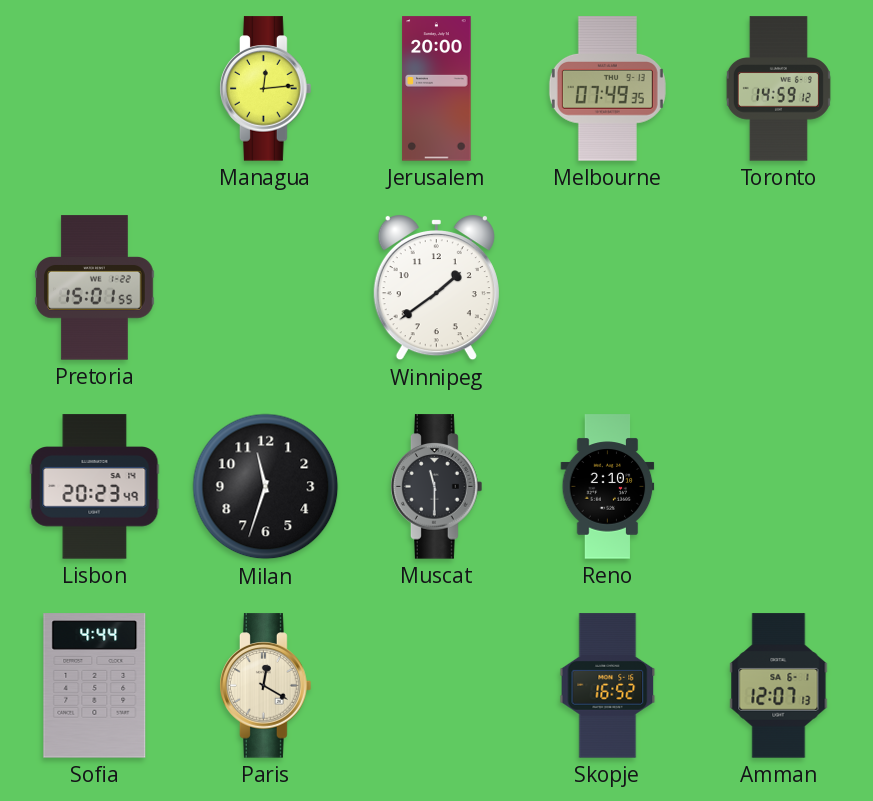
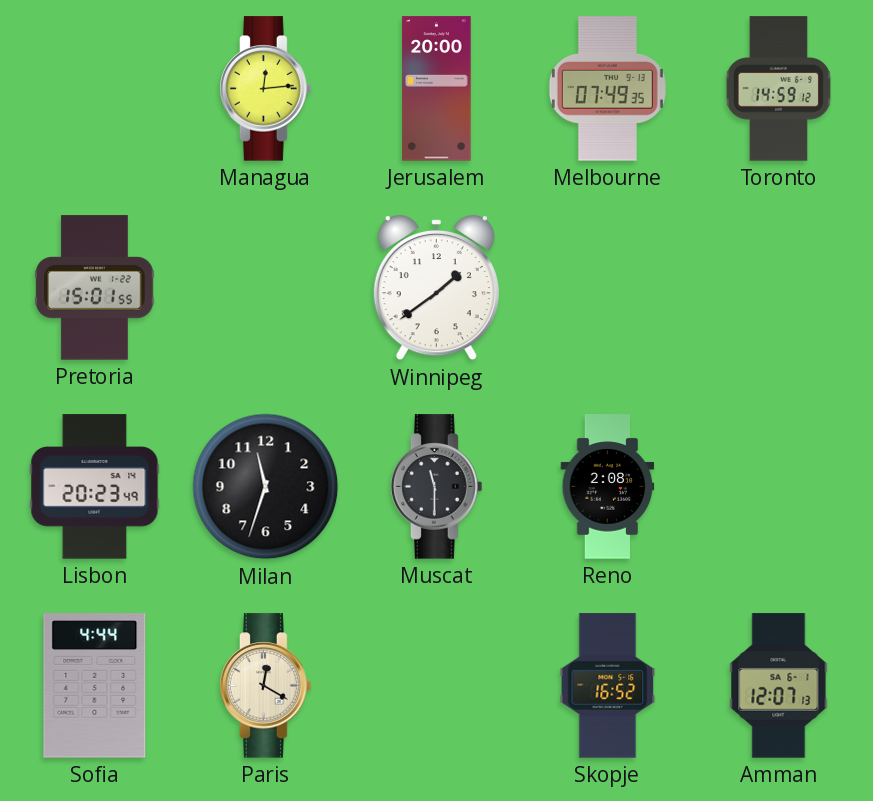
Reno: 2:10 -> 2:08
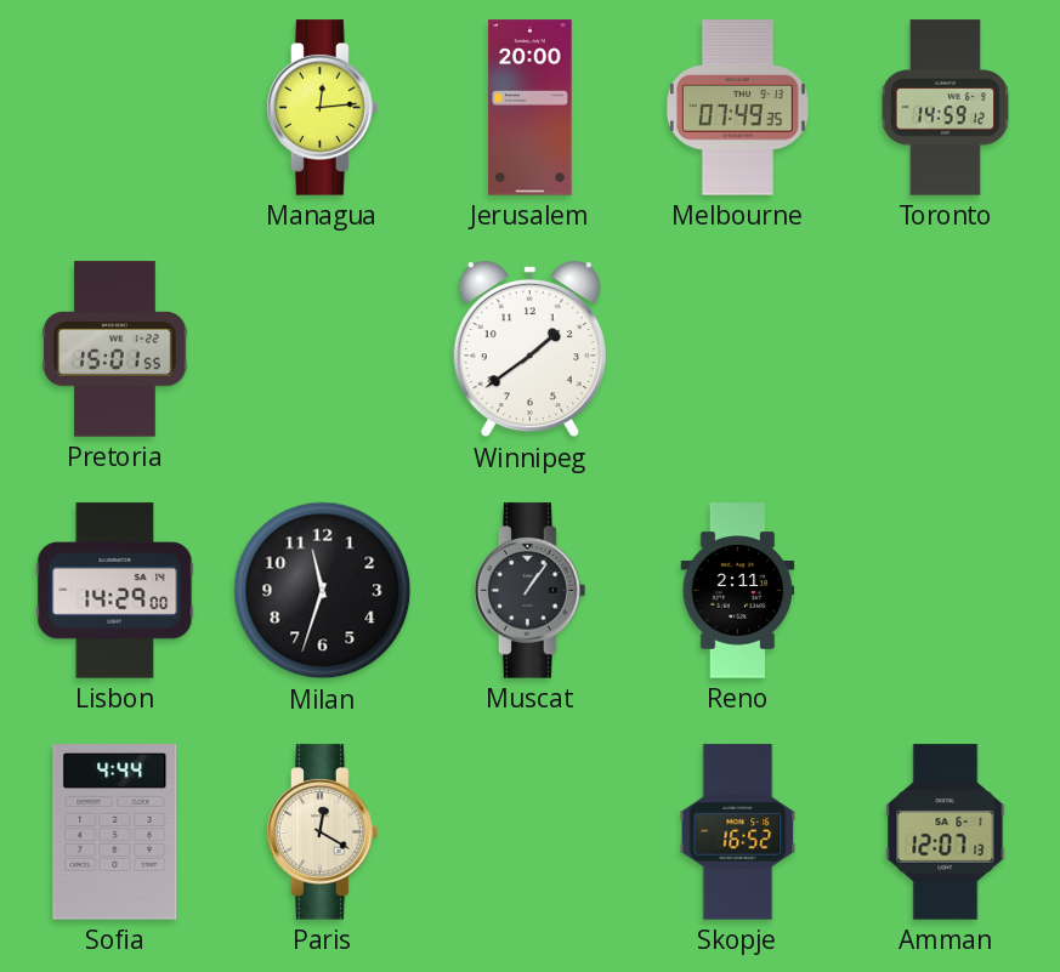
Lisbon: 20:23 -> 14:29
Muscat: 11:30 -> 1:06
Reno: 2:08 -> 2:11
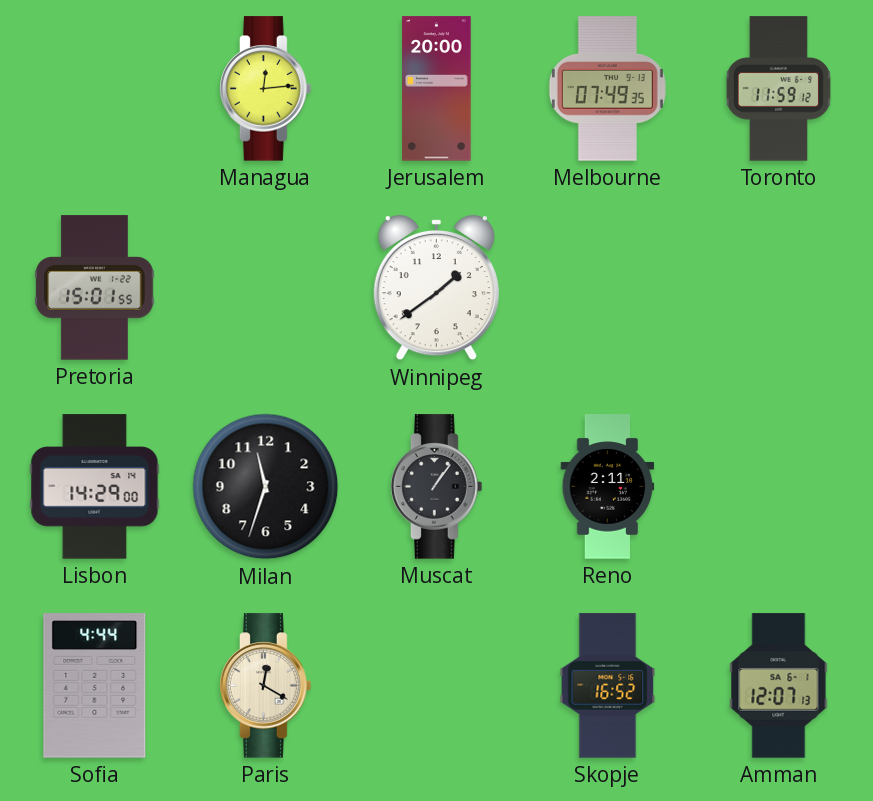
Toronto: 14:59 -> 11:59
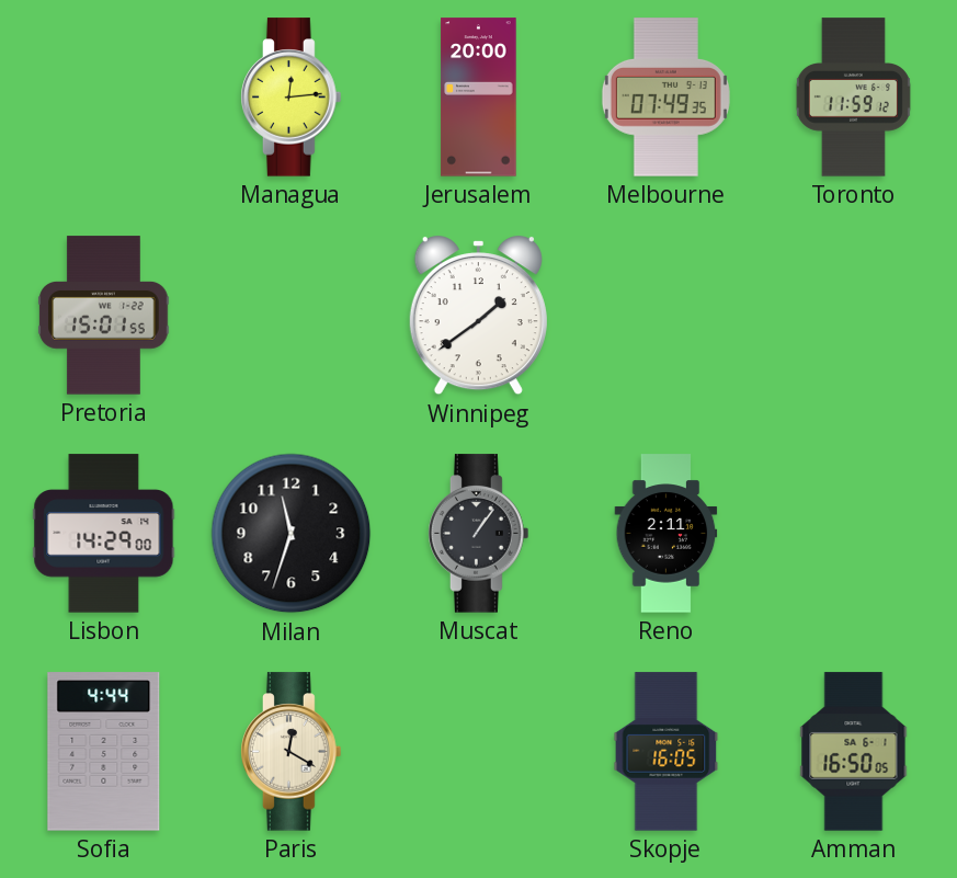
Skopje: 16:52 -> 16:05
Amman: 12:07 -> 16:50
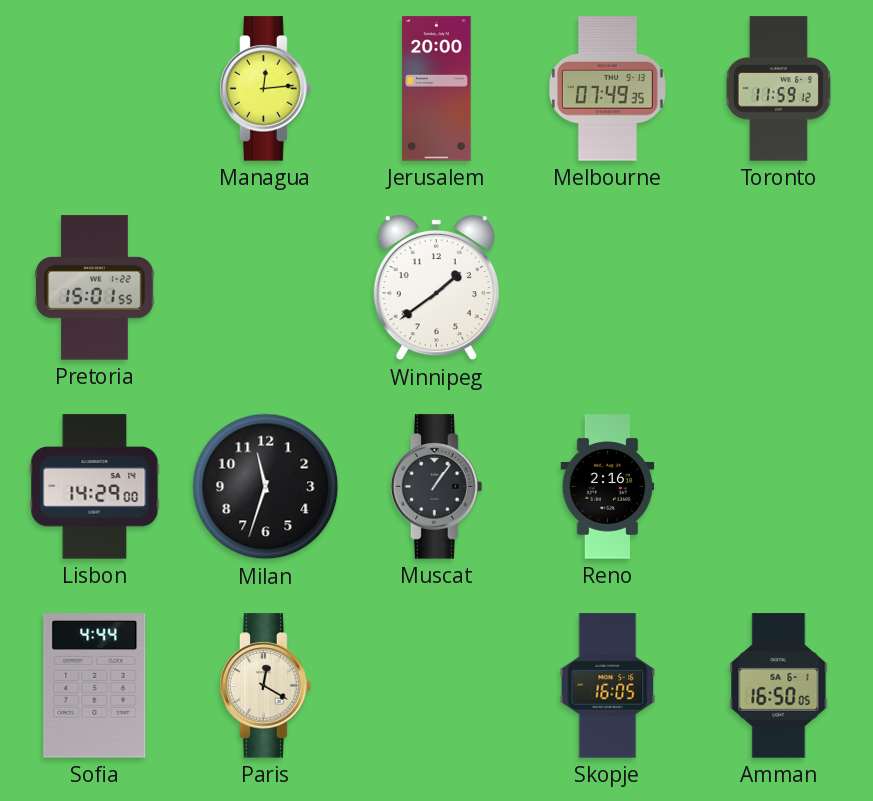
Reno: 2:11 -> 2:16
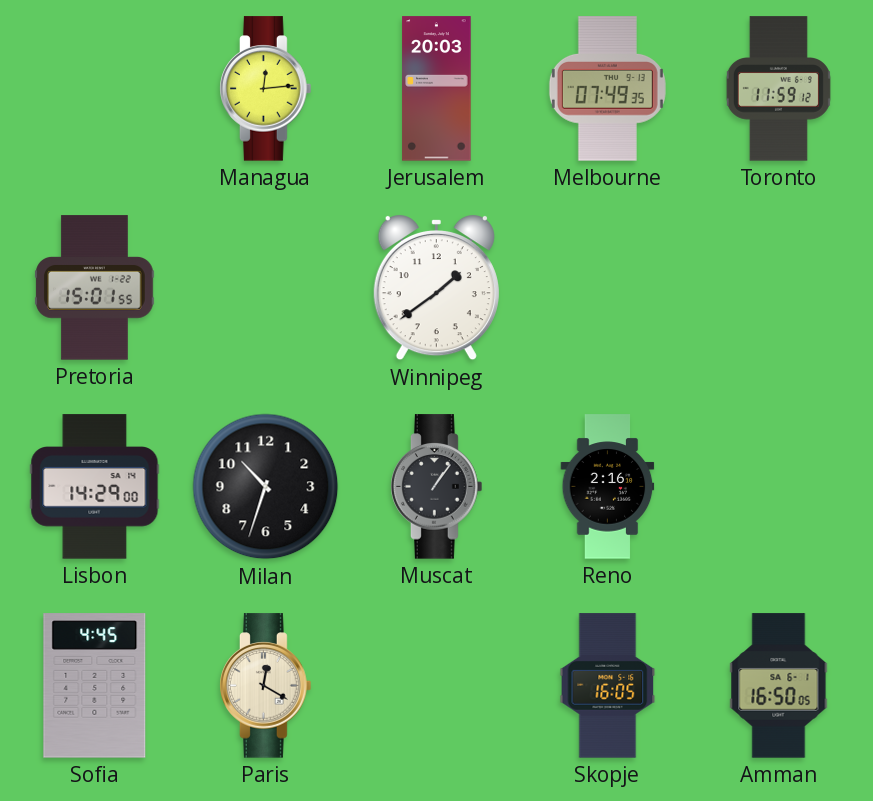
Jerusalem: 20:00 -> 20:03
Milan: 11:33 -> 10:33
Sofia: 4:44 -> 4:45
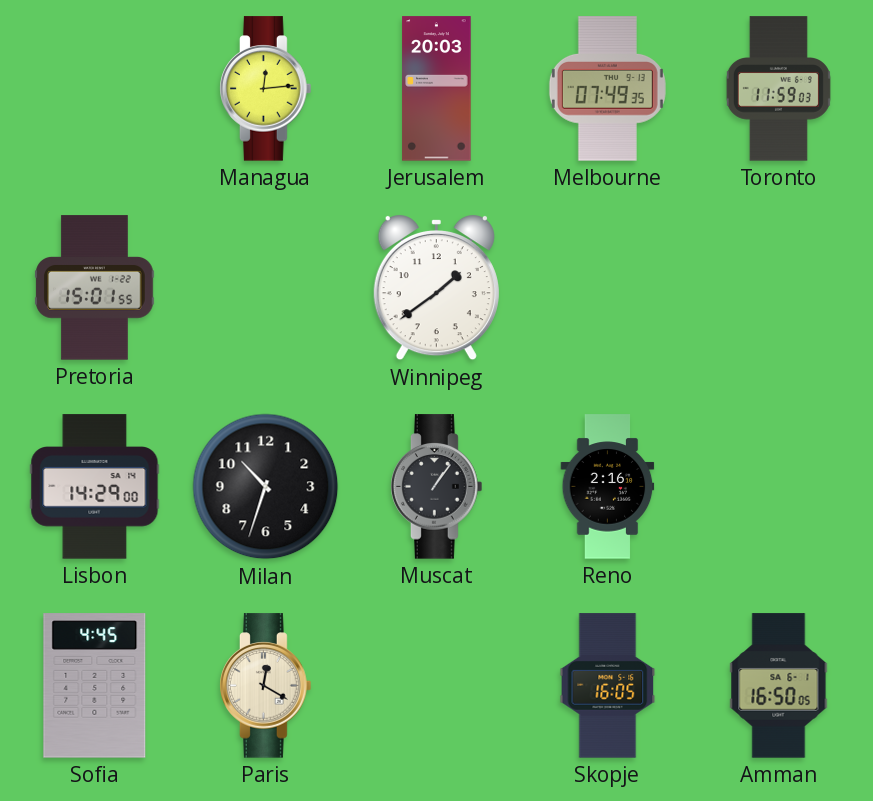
Toronto: 11:59:12 -> 11:59:03
